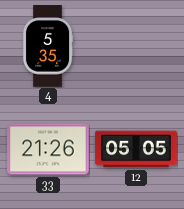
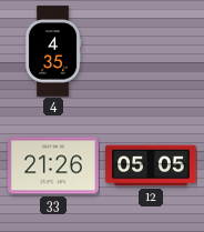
4: 5:35 -> 4:35
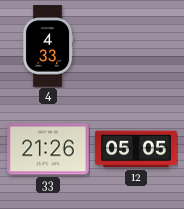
4: 4:35 -> 4:33
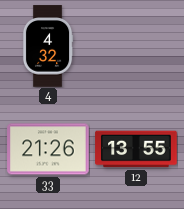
4: 4:33 -> 4:32
12: 05:05 -> 13:55
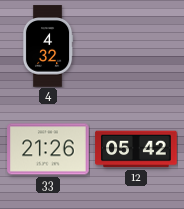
12: 13:55 -> 05:42
